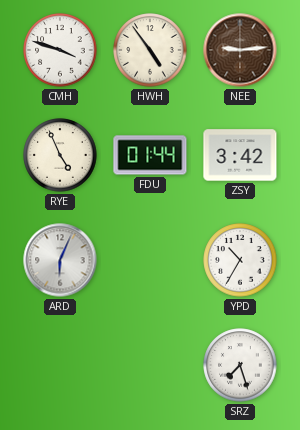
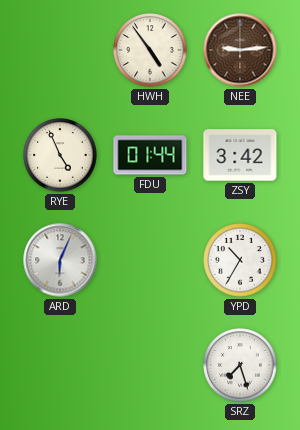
CMH: 3:48 -> none
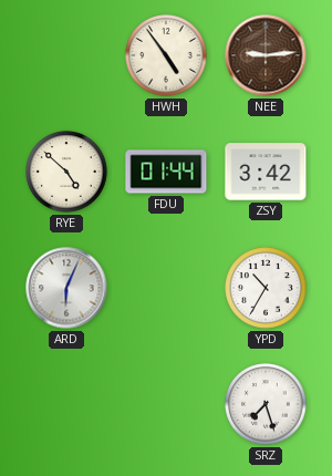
RYE: 4:56 -> 4:52
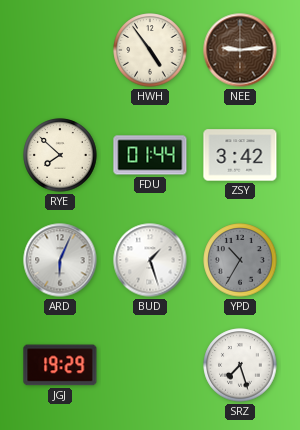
RYE: 4:52 -> 7:52
BUD: none -> 1:27
YPD dial: white -> grey
JGJ: none -> 19:29
